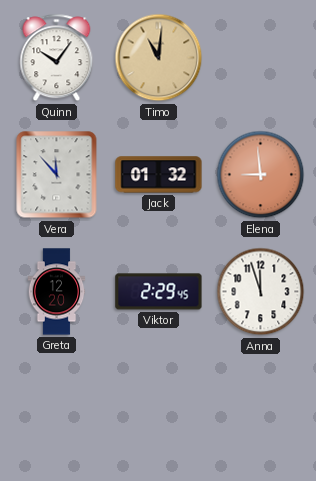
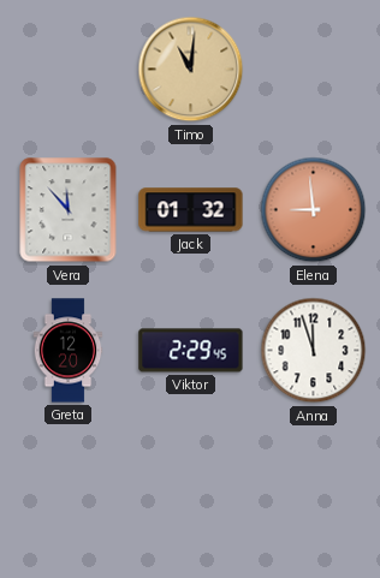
Quinn: 10:06 -> none
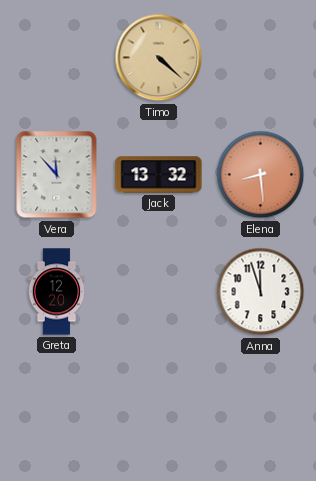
Timo: 11:01 -> 4:22
Jack: 01:32 -> 13:32
Elena: 8:59 -> 8:29
Viktor: 2:29 -> none
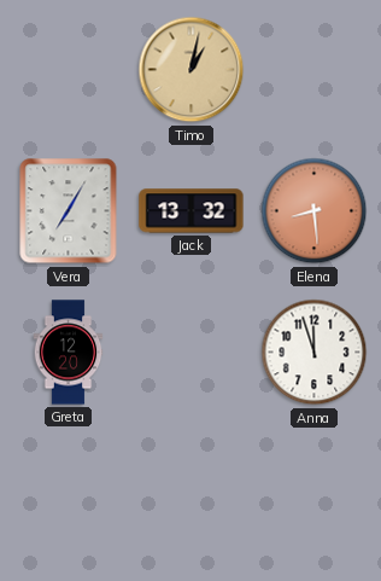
Timo: 4:22 -> 1:02
Vera: 11:53 -> 7:05
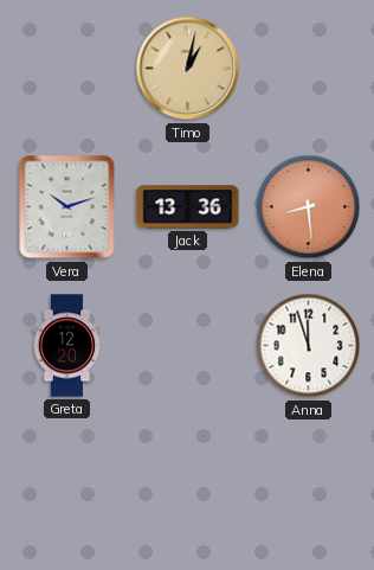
Vera: 7:05 -> 10:12
Jack: 13:32 -> 13:36
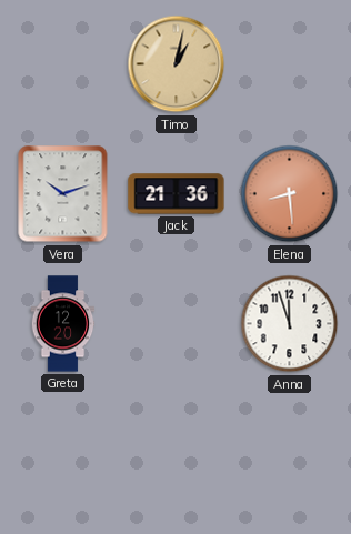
Jack: 13:36 -> 21:36
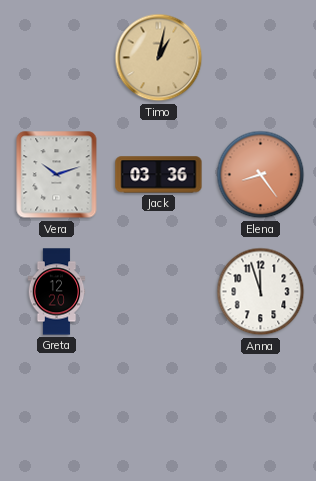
Jack: 21:36 -> 03:36
Elena: 8:29 -> 8:24
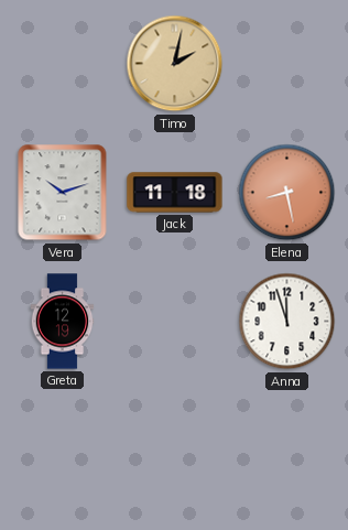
Timo: 1:02 -> 2:02
Jack: 03:36 -> 11:18
Elena: 8:24 -> 8:28
Greta: 12:20 -> 12:19
